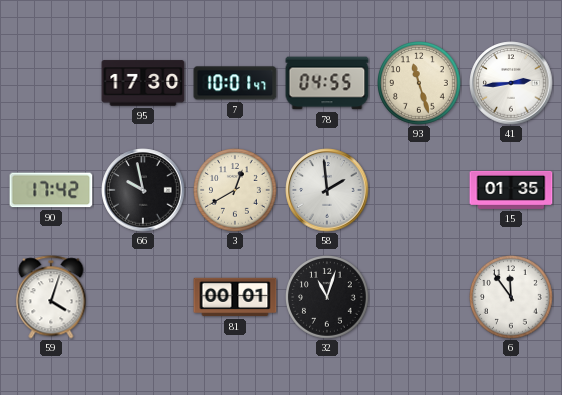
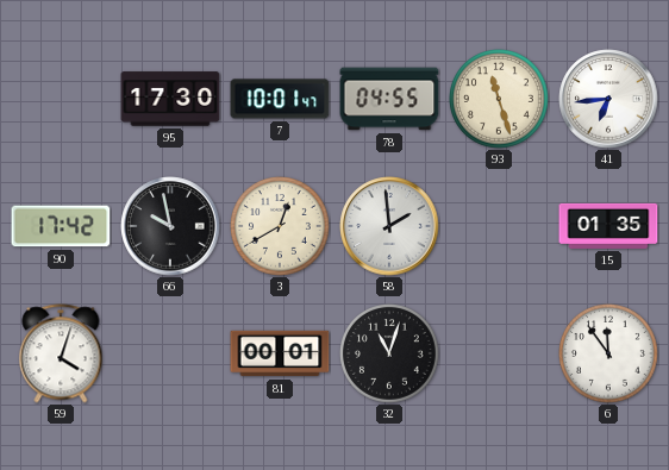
41: 2:44 -> 6:44
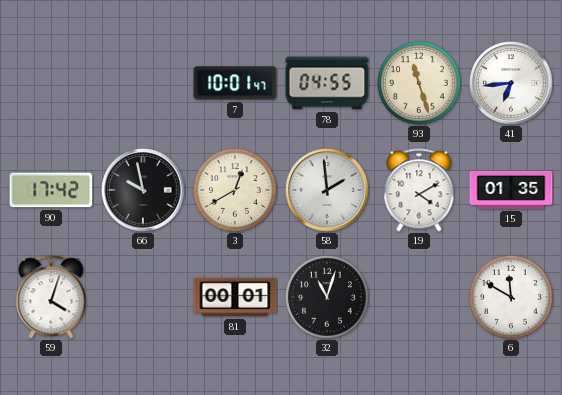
95: 17:30 -> none
19: none -> 4:10
6: 11:54 -> 11:50
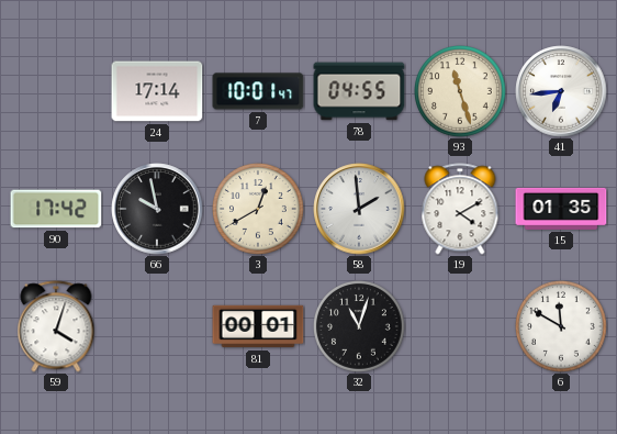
24: none -> 17:14
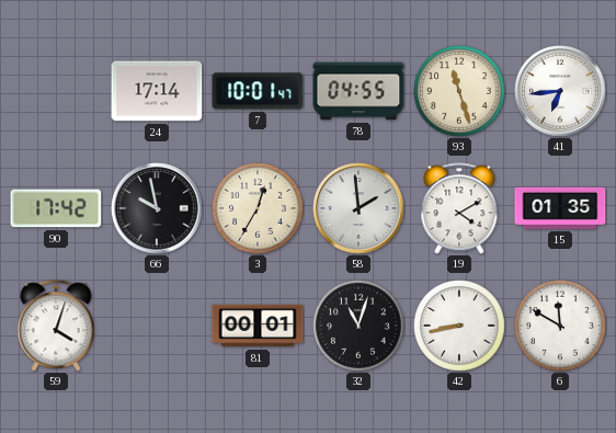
3: 12:40 -> 12:35
42: none -> 8:43
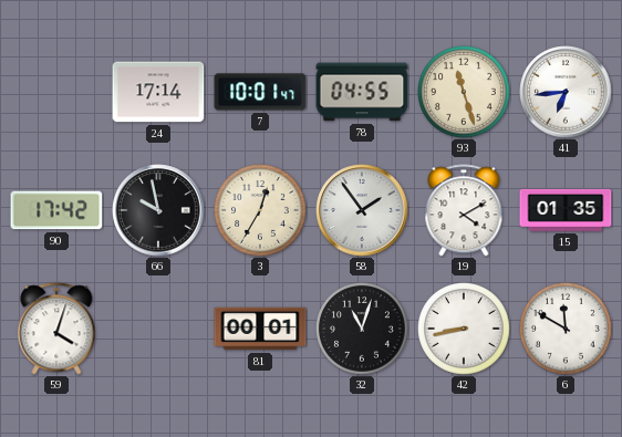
58: 1:59 -> 1:54
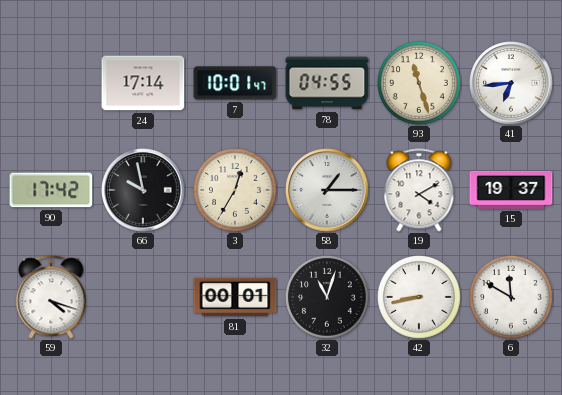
58: 1:54 -> 1:15
15: 01:35 -> 19:37
59: 4:03 -> 4:18
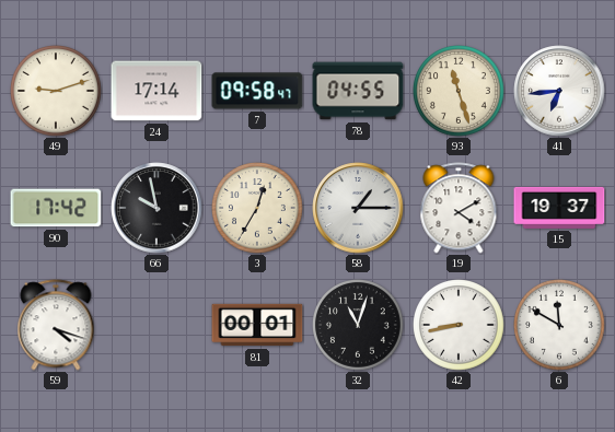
49: none -> 9:12
7: 10:01 -> 09:58
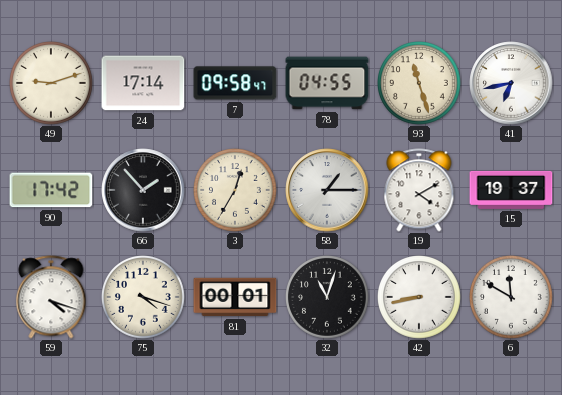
41: 6:44 -> 6:43
66: 9:58 -> 1:53
75: none -> 4:18
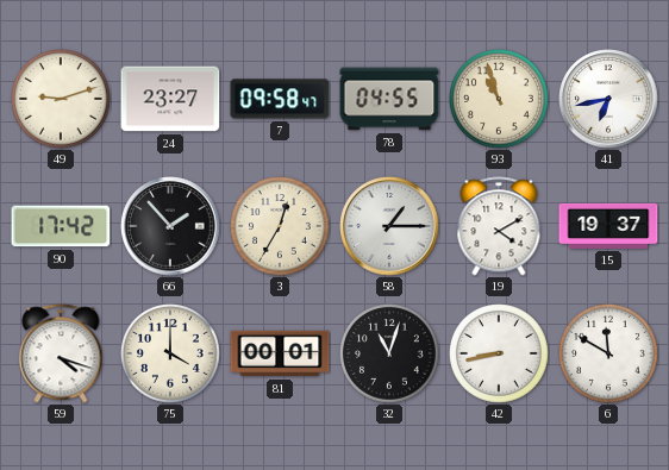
24: 17:14 -> 23:27
93: 11:27 -> 10:57
75: 4:18 -> 4:00
